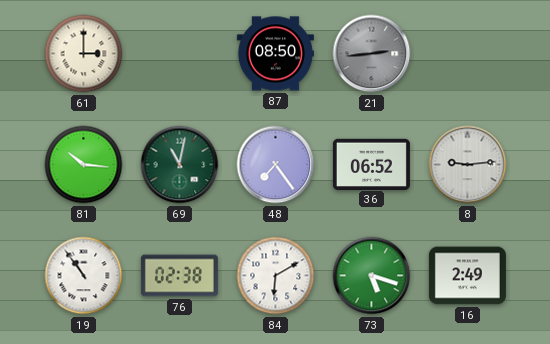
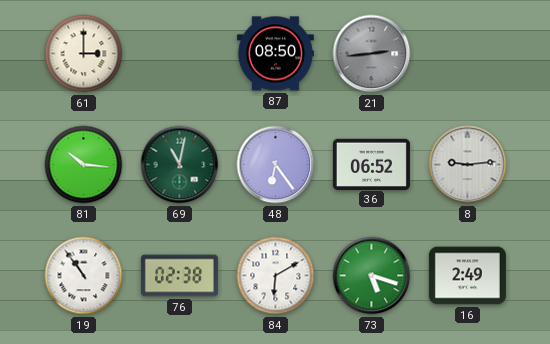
48: 7:24 -> 6:24
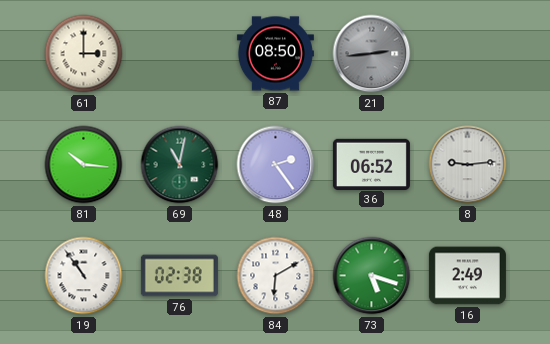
48: 6:24 -> 2:24
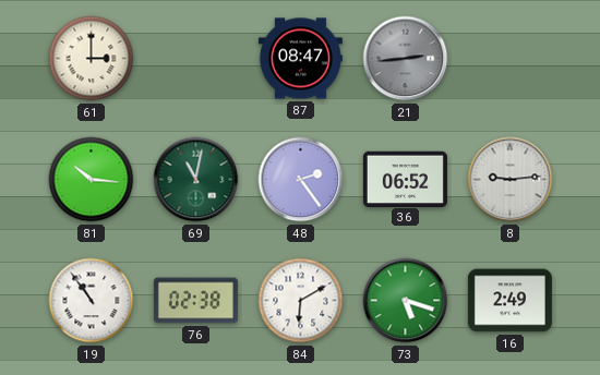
87: 08:50 -> 08:47
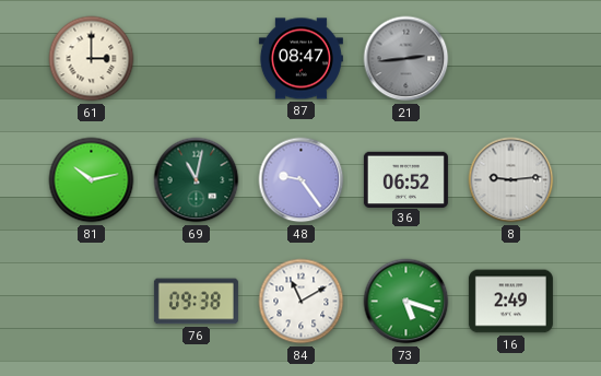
81: 10:16 -> 10:13
48: 2:24 -> 9:24
19: 10:54 -> none
76: 02:38 -> 09:38
84: 6:10 -> 11:10
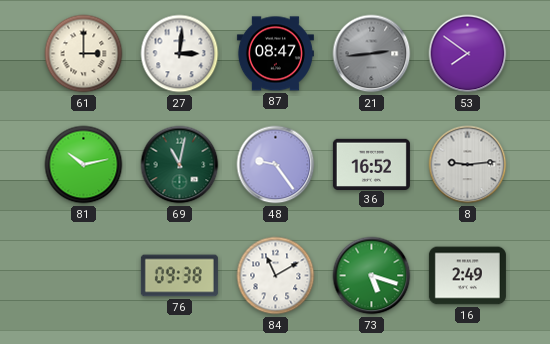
27: none -> 3:01
53: none -> 7:51
36: 06:52 -> 16:52
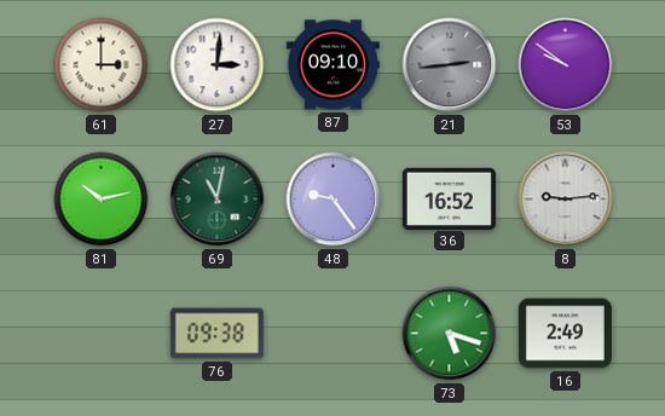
87: 08:47 -> 09:10
53: 7:51 -> 9:51
84: 11:10 -> none
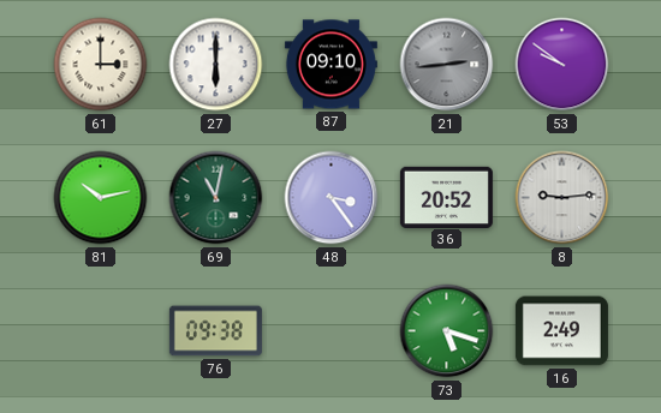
27: 3:01 -> 6:00
48: 9:24 -> 3:24
36: 16:52 -> 20:52
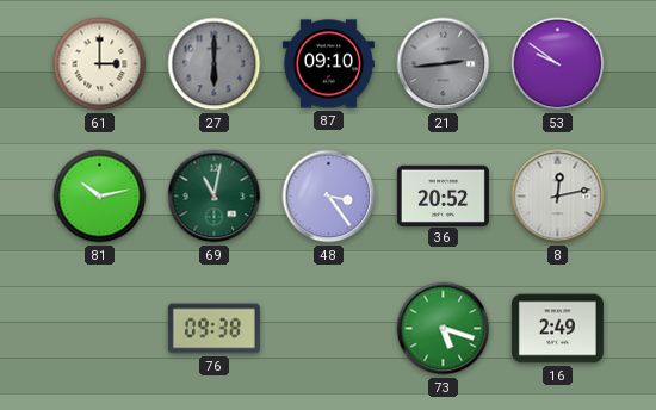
27 dial: white -> grey
8: 9:14 -> 12:13
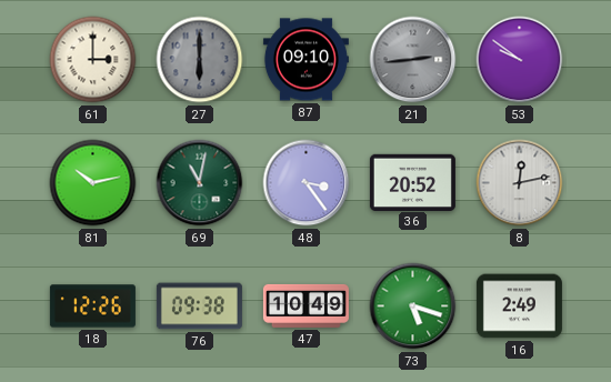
18: none -> 12:26
47: none -> 10:49
